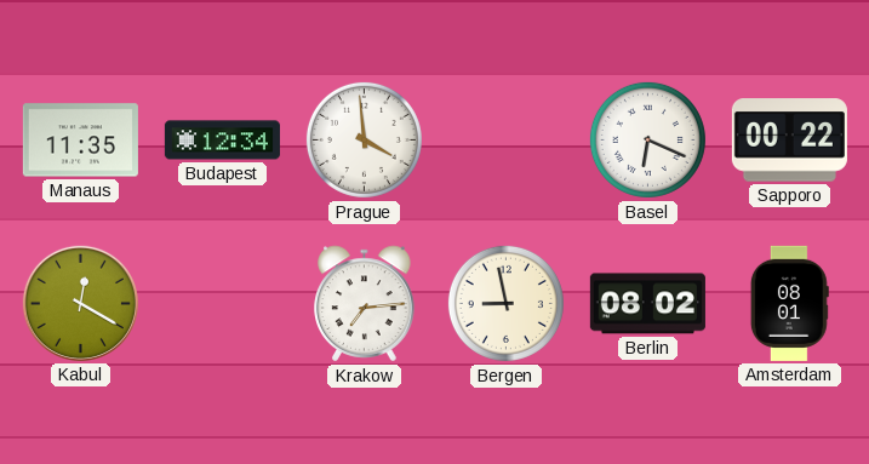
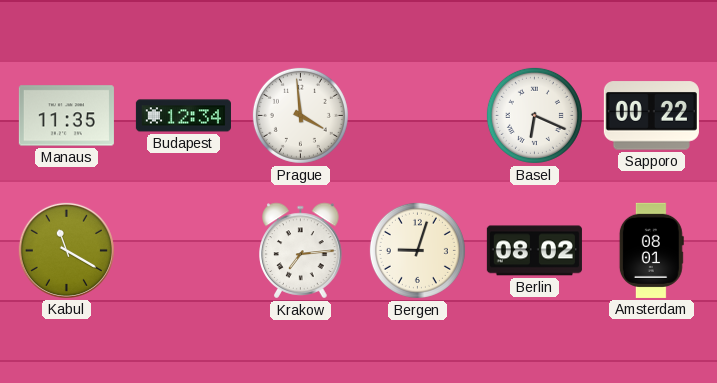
Kabul: 12:20 -> 11:20
Bergen: 8:58 -> 9:03
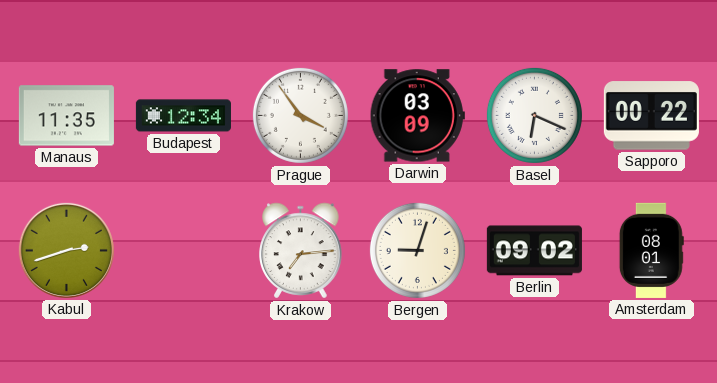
Prague: 3:59 -> 3:54
Darwin: none -> 03:09
Kabul: 11:20 -> 2:42
Berlin: 08:02 -> 09:02
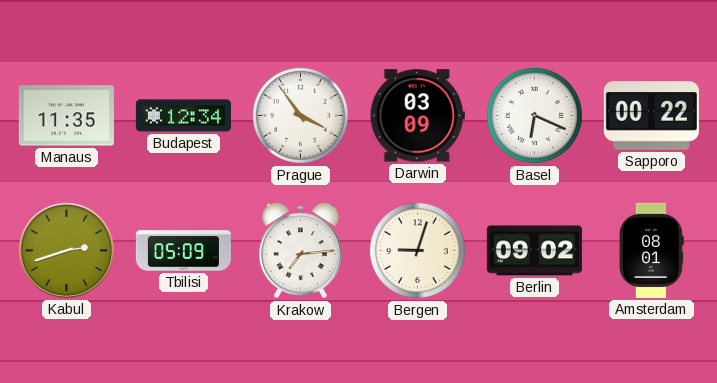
Tbilisi: none -> 05:09
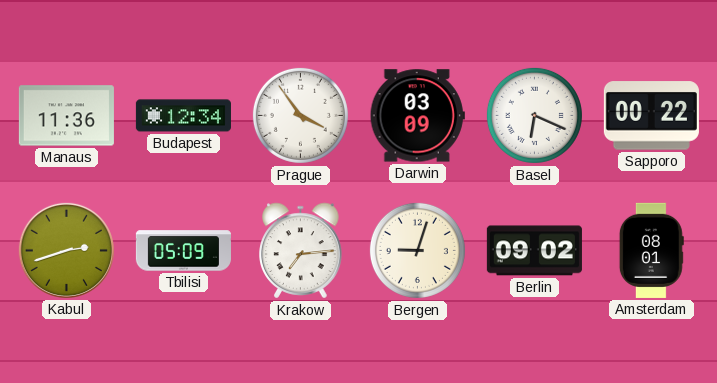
Manaus: 11:35 -> 11:36
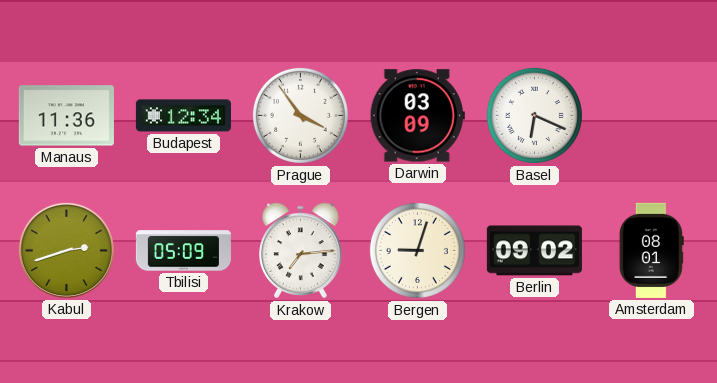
Sapporo: 00:22 -> none
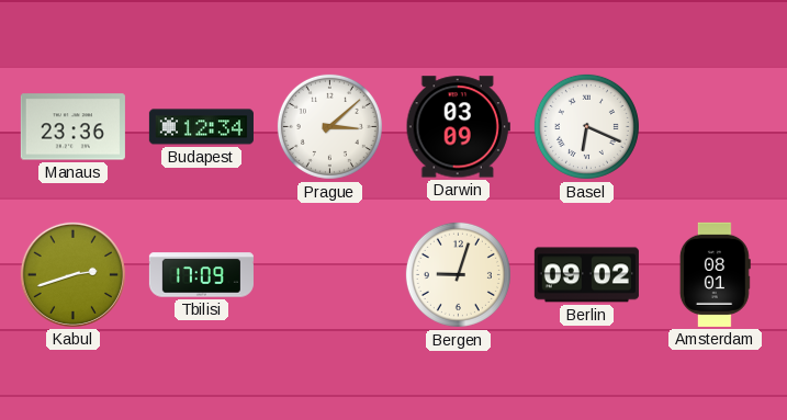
Manaus: 11:36 -> 23:36
Prague: 3:54 -> 3:08
Tbilisi: 05:09 -> 17:09
Krakow: 7:14 -> none
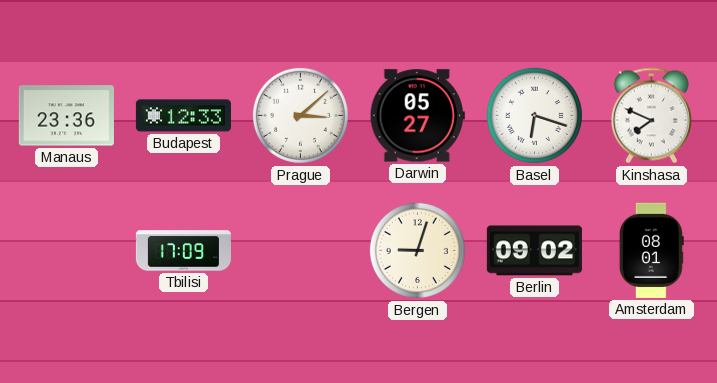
Budapest: 12:34 -> 12:33
Darwin: 03:09 -> 05:27
Basel: 6:19 -> 6:18
Kinshasa: none -> 7:49
Kabul: 2:42 -> none
